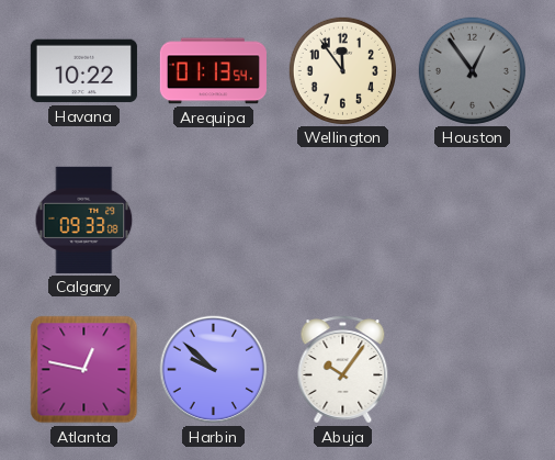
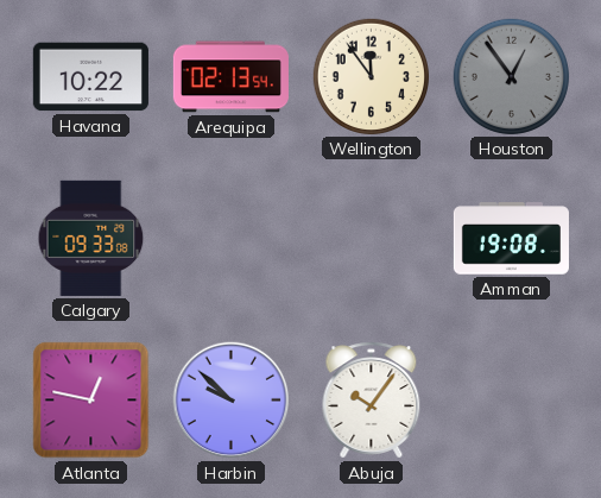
Arequipa: 01:13 -> 02:13
Amman: none -> 19:08
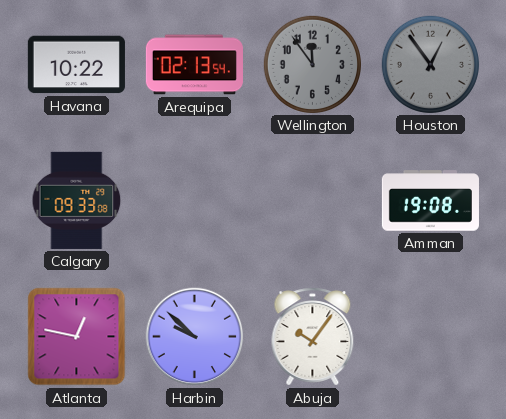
Wellington dial: cream -> grey
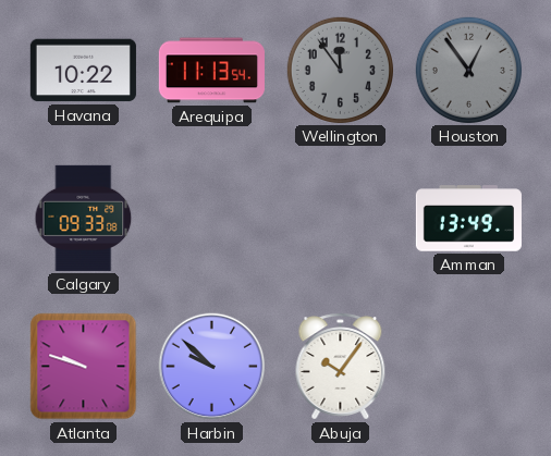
Arequipa: 02:13 -> 11:13
Amman: 19:08 -> 13:49
Atlanta: 12:47 -> 9:48
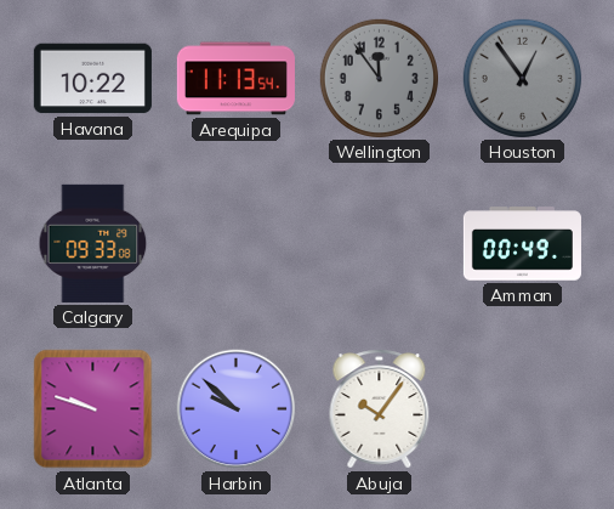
Amman: 13:49 -> 00:49
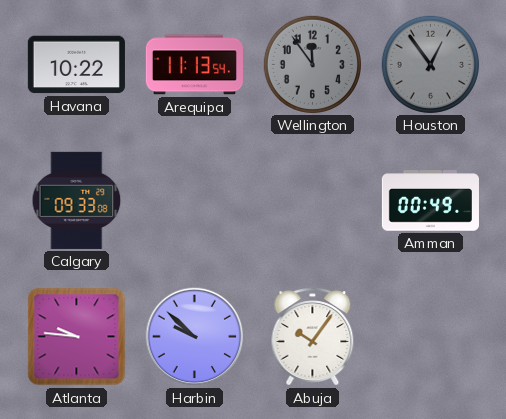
Atlanta: 9:48 -> 9:46
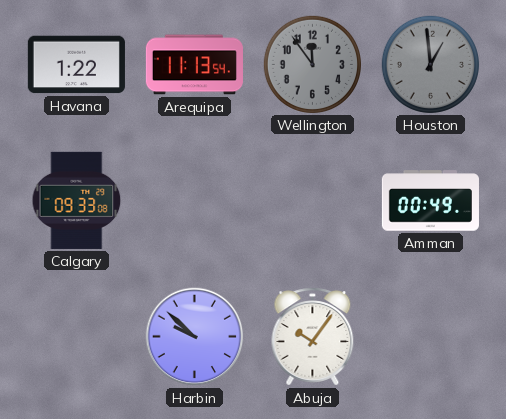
Havana: 10:22 -> 1:22
Houston: 12:54 -> 12:59
Atlanta: 9:46 -> none
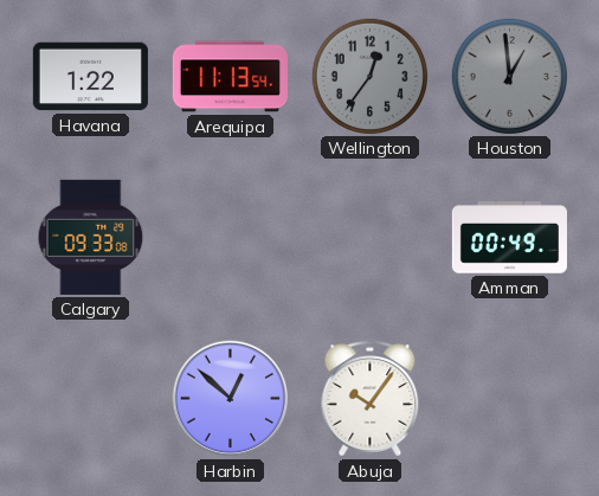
Wellington: 11:54 -> 12:36
Harbin: 9:52 -> 12:52
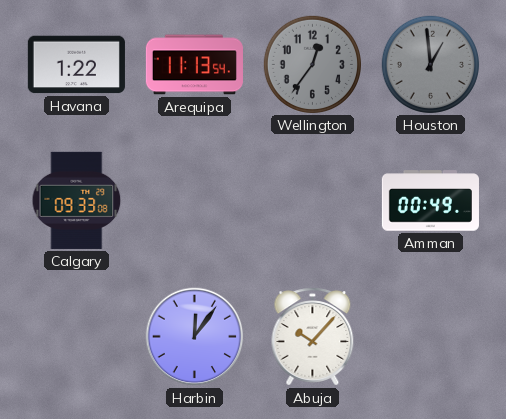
Harbin: 12:52 -> 12:06
Abuja: 10:06 -> 10:07
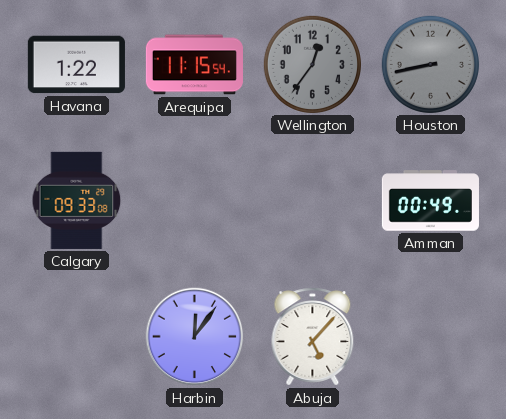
Arequipa: 11:13 -> 11:15
Houston: 12:59 -> 8:43
Abuja: 10:07 -> 5:07
